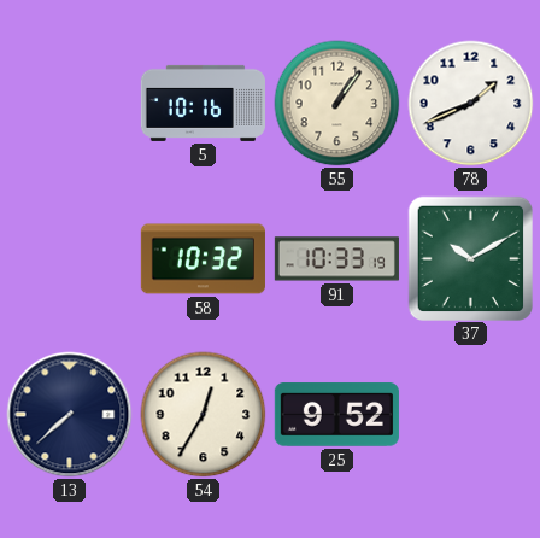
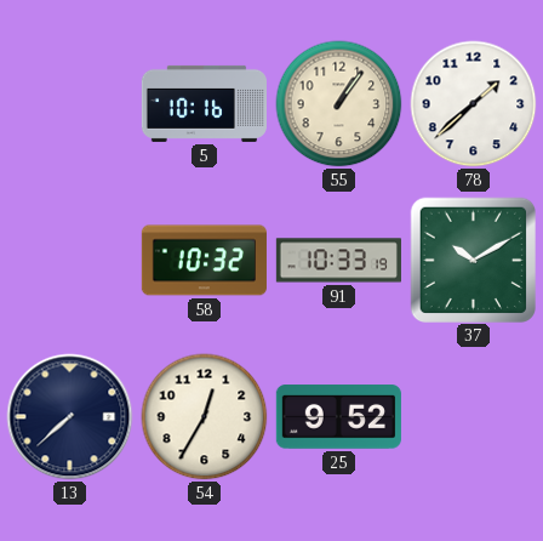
78: 1:41 -> 1:38
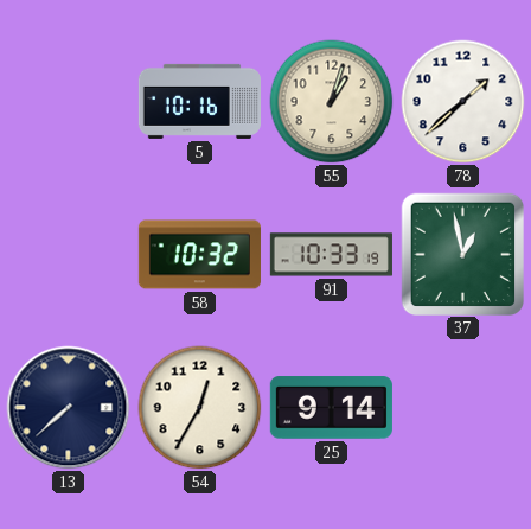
55: 1:06 -> 1:03
37: 10:10 -> 12:58
25: 9:52 -> 9:14
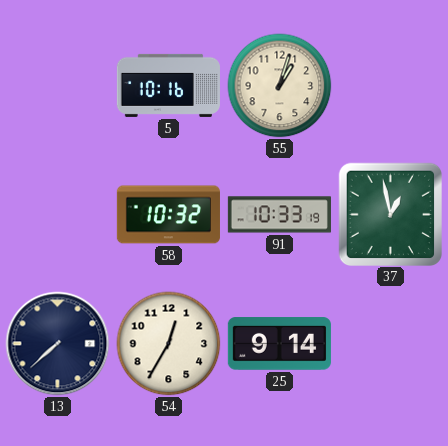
78: 1:38 -> none
